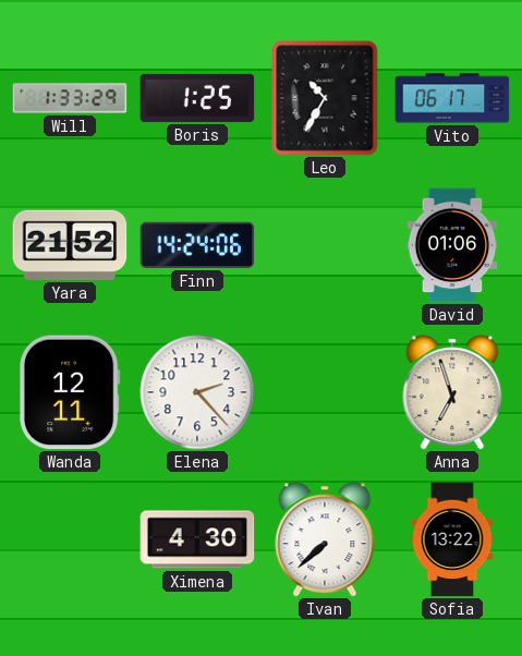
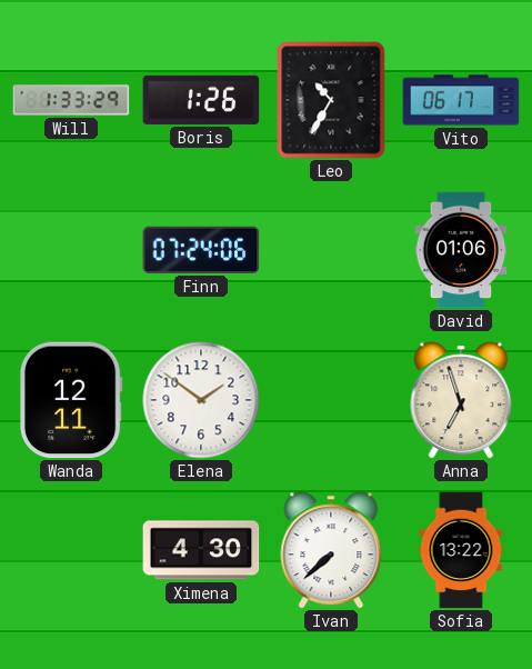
Boris: 1:25 -> 1:26
Yara: 21:52 -> none
Finn: 14:24 -> 07:24
Elena: 2:23 -> 1:51
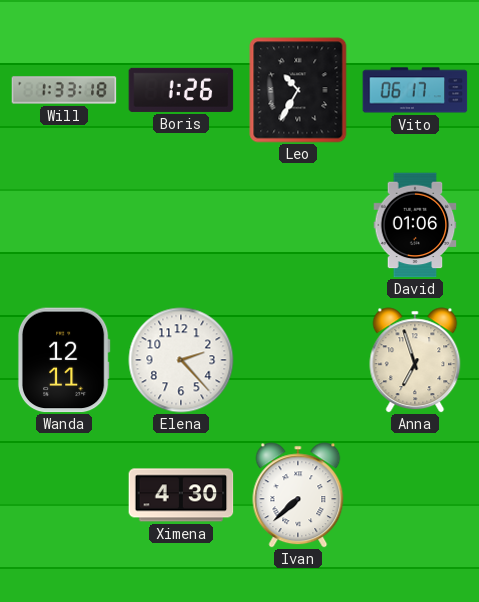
Will: 1:33:29 -> 1:33:18
Finn: 07:24 -> none
Elena: 1:51 -> 2:23
Sofia: 13:22 -> none
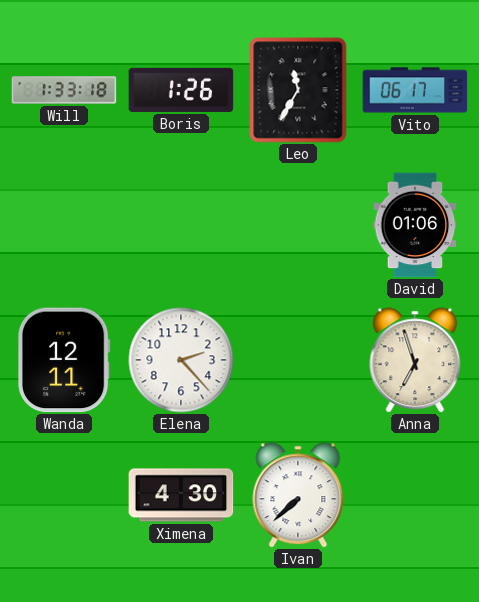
Leo: 10:35 -> 11:35
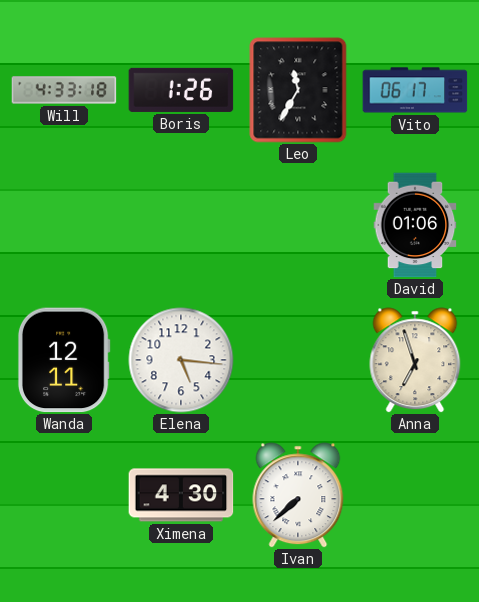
Will: 1:33 -> 4:33
Elena: 2:23 -> 5:16
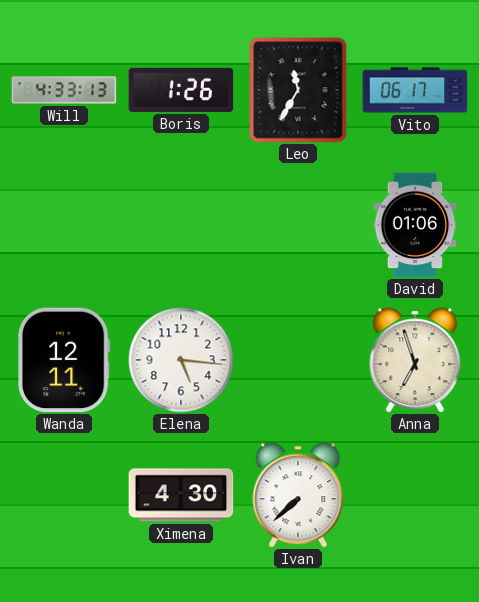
Will: 4:33:18 -> 4:33:13
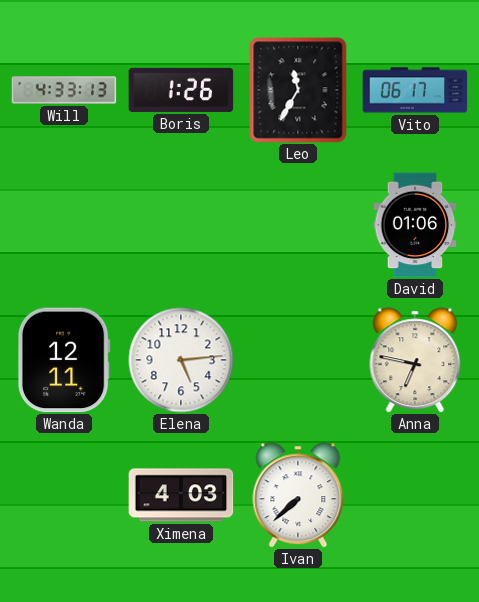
Elena: 5:16 -> 5:14
Anna: 6:57 -> 6:47
Ximena: 4:30 -> 4:03
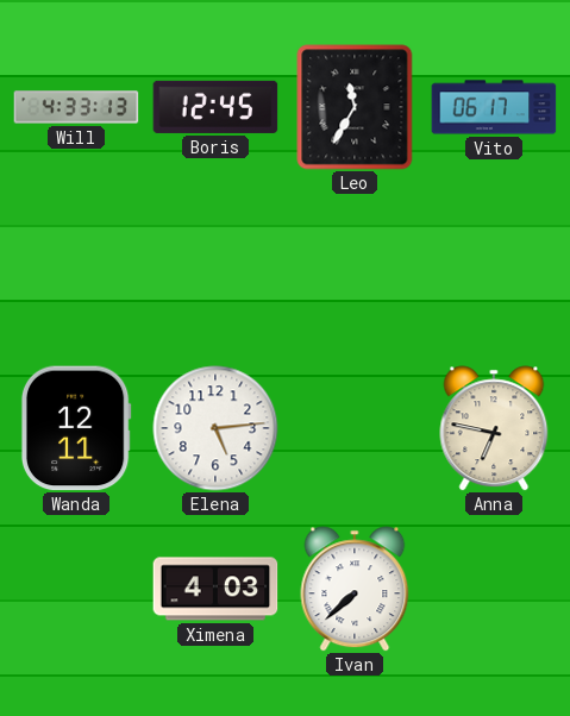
Boris: 1:26 -> 12:45
David: 01:06 -> none
